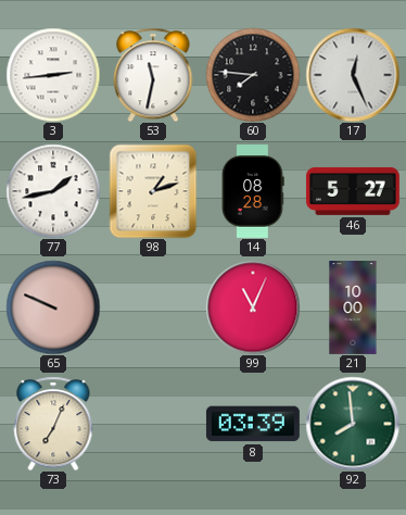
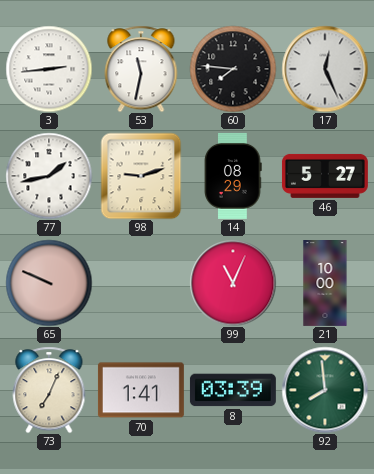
98: 1:12 -> 9:12
14: 08:28 -> 08:29
70: none -> 1:41
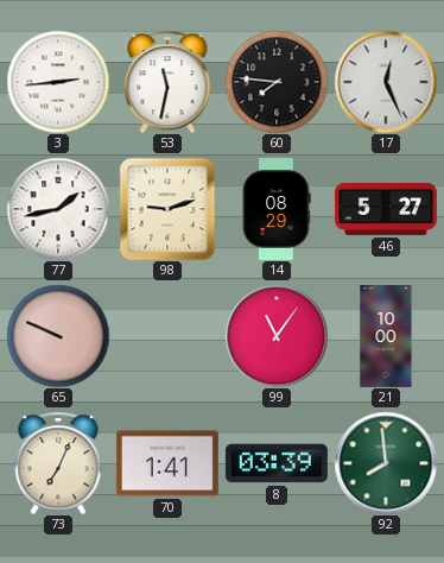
99: 11:04 -> 11:06
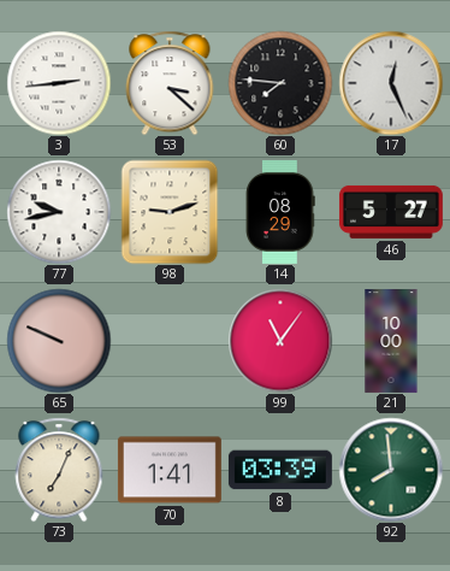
53: 11:32 -> 3:22
77: 1:43 -> 9:43
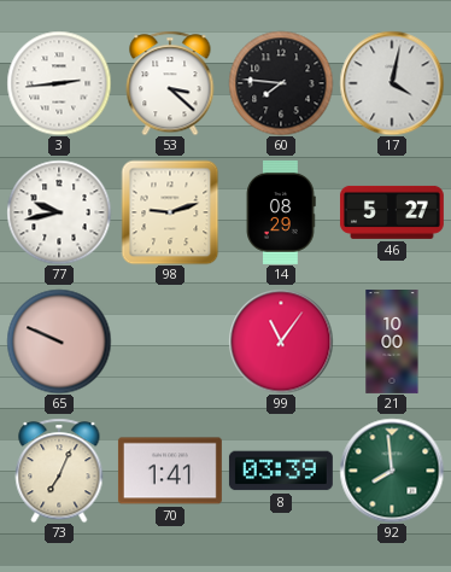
17: 12:26 -> 4:02
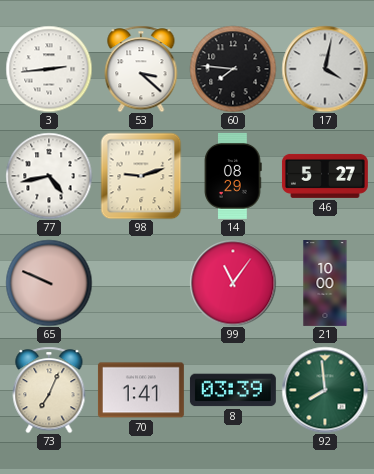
77: 9:43 -> 4:43
